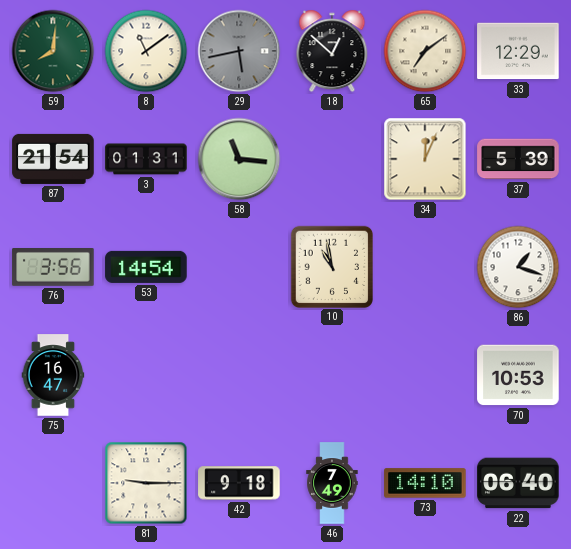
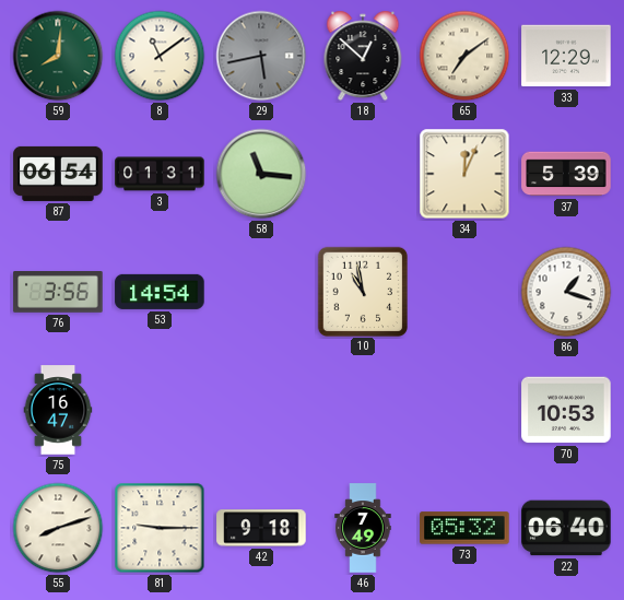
87: 21:54 -> 06:54
55: none -> 8:12
73: 14:10 -> 05:32
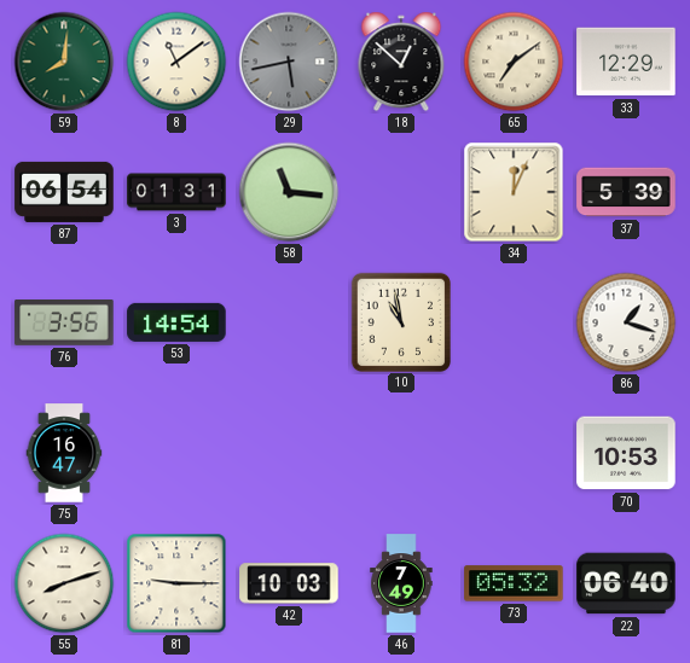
42: 9:18 -> 10:03
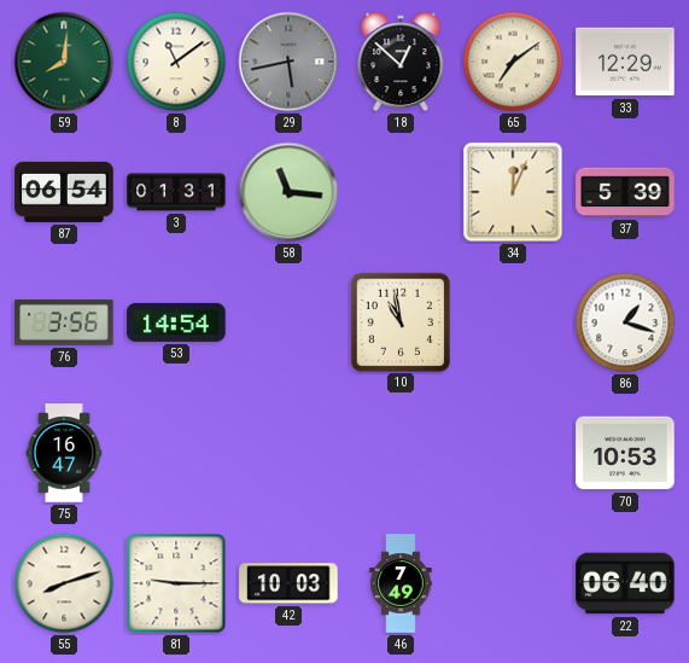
73: 05:32 -> none
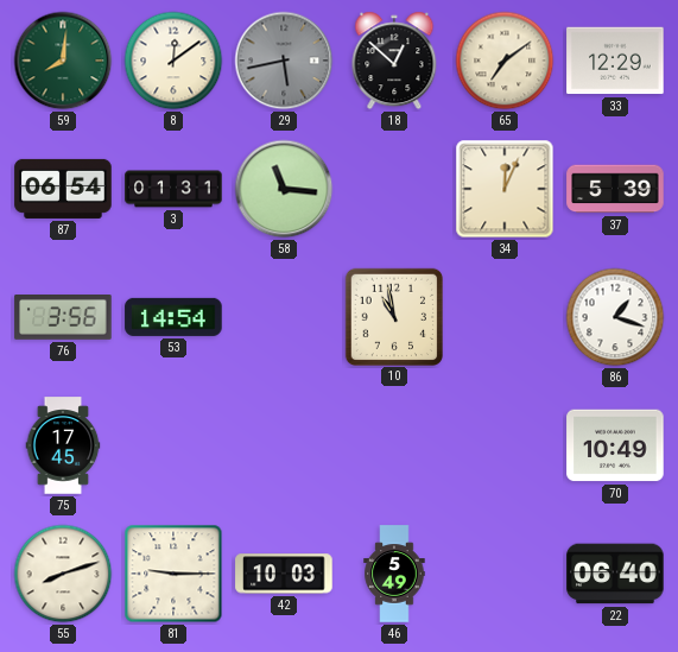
8: 11:09 -> 12:09
75: 16:47 -> 17:45
70: 10:53 -> 10:49
46: 7:49 -> 5:49
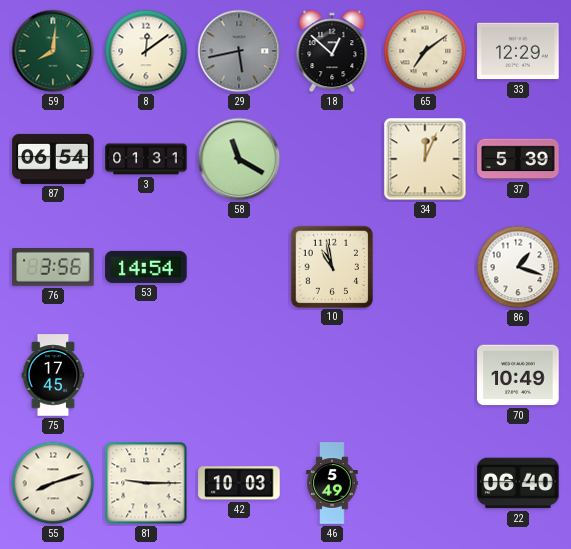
58: 11:16 -> 11:20
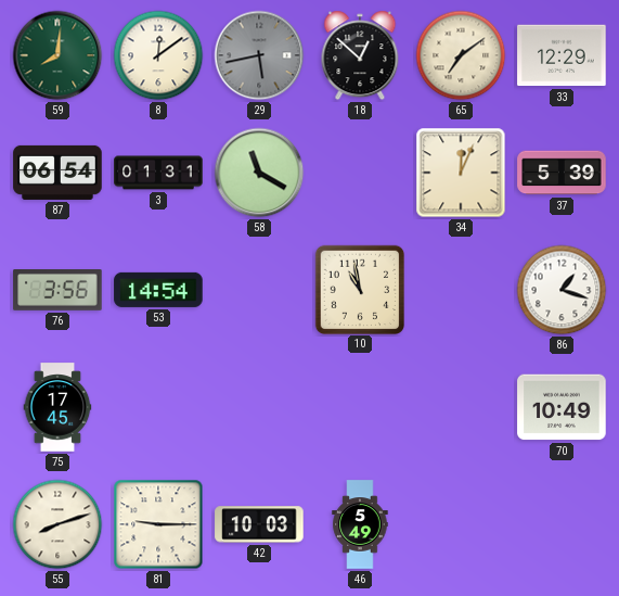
22: 06:40 -> none
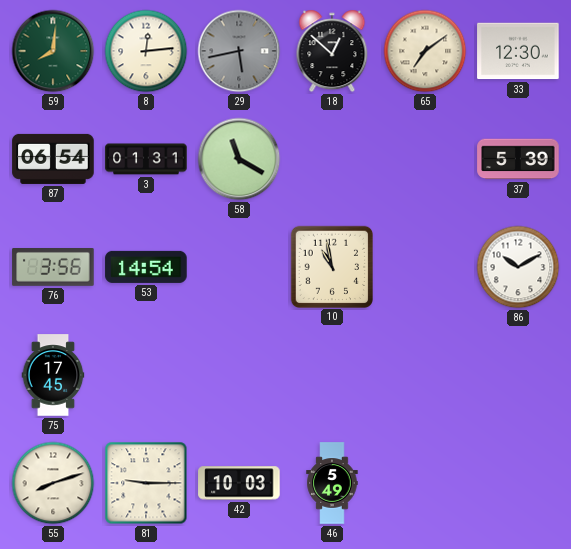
8: 12:09 -> 12:14
33: 12:29 -> 12:30
34: 12:04 -> none
86: 1:18 -> 10:10
70: 10:49 -> none
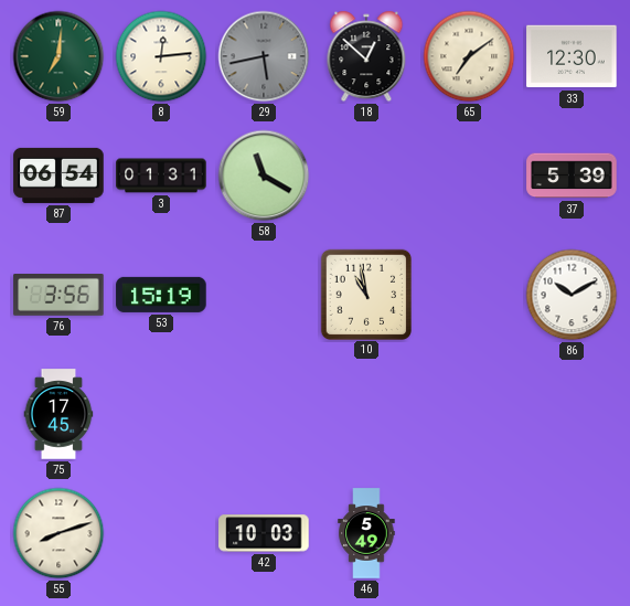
59: 8:01 -> 7:01
53: 14:54 -> 15:19
81: 9:15 -> none
